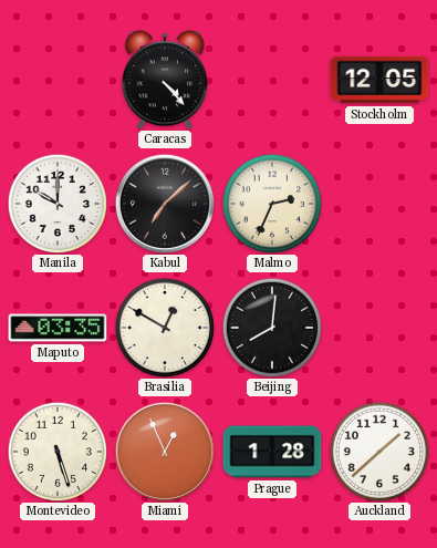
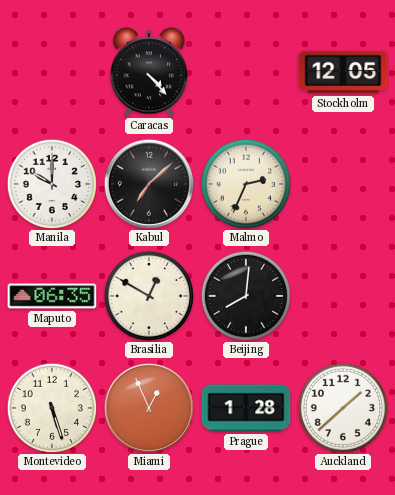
Maputo: 03:35 -> 06:35
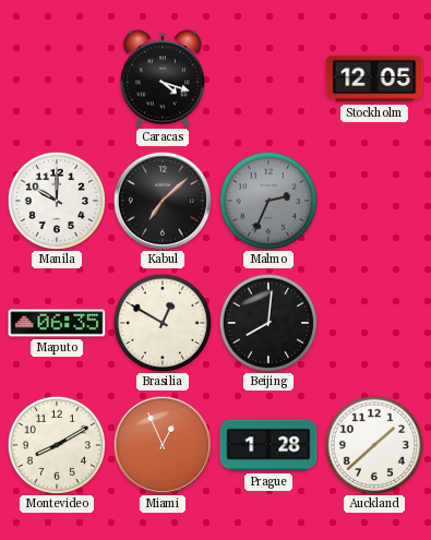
Caracas: 4:23 -> 4:18
Malmo dial: cream -> grey
Montevideo: 5:27 -> 8:10
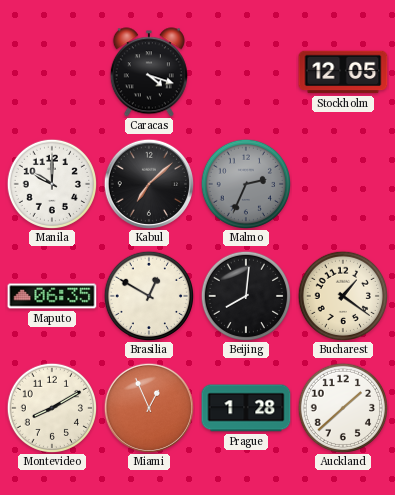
Bucharest: none -> 1:21
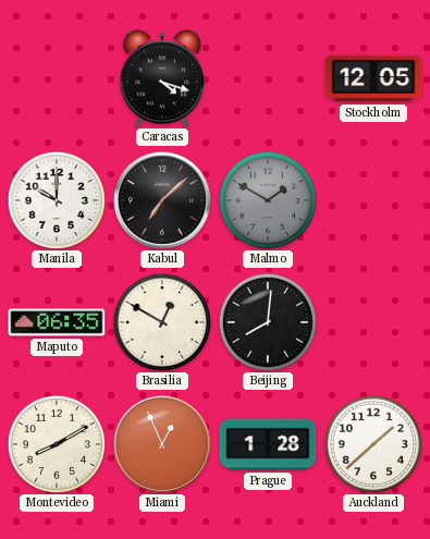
Malmo: 2:34 -> 1:50
Bucharest: 1:21 -> none
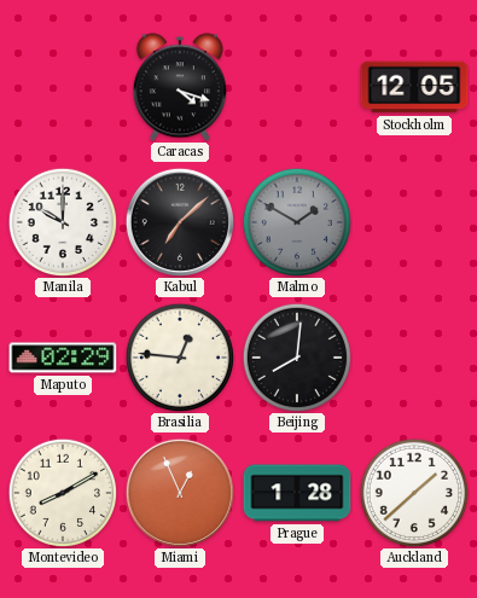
Maputo: 06:35 -> 02:29
Brasilia: 12:50 -> 12:46
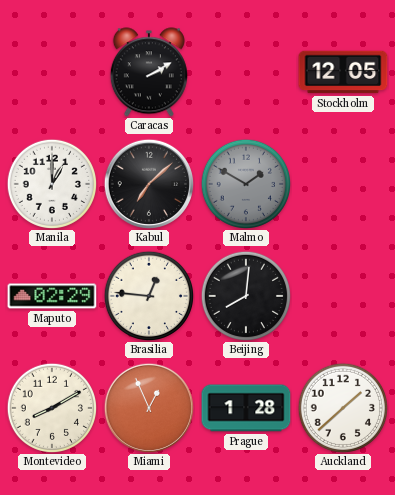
Caracas: 4:18 -> 2:10
Manila: 10:00 -> 1:00
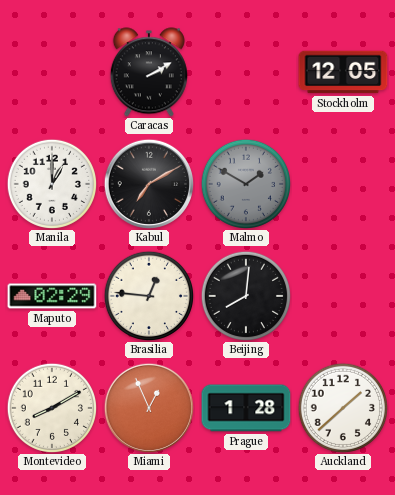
Kabul: 7:08 -> 7:10
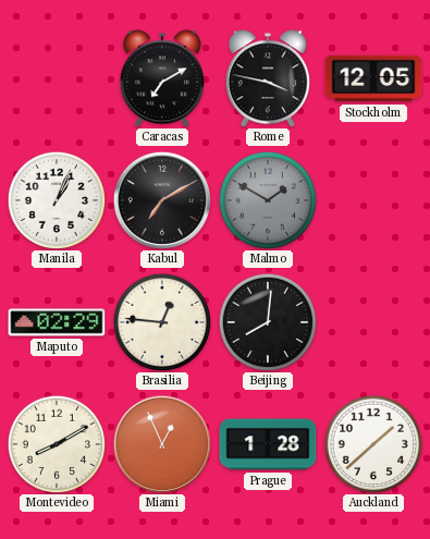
Caracas: 2:10 -> 7:10
Rome: none -> 3:47
Manila: 1:00 -> 1:04
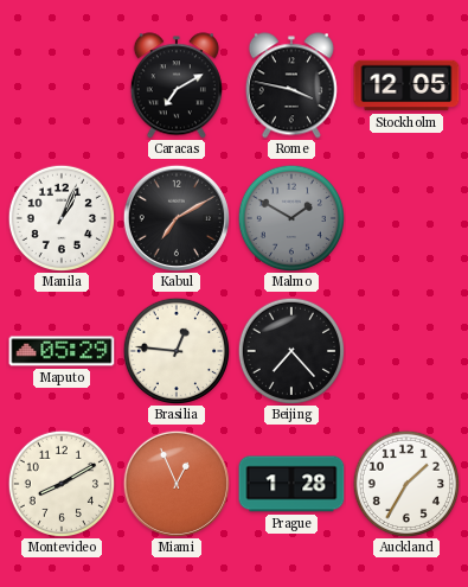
Maputo: 02:29 -> 05:29
Beijing: 8:01 -> 7:23
Auckland: 1:38 -> 1:35
